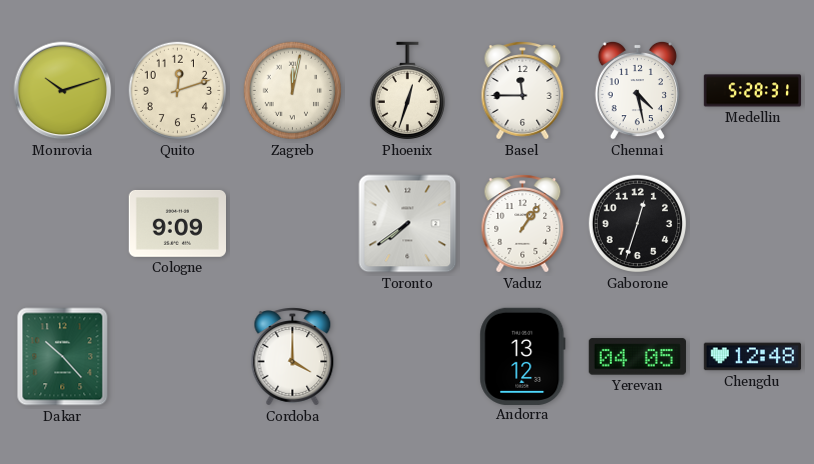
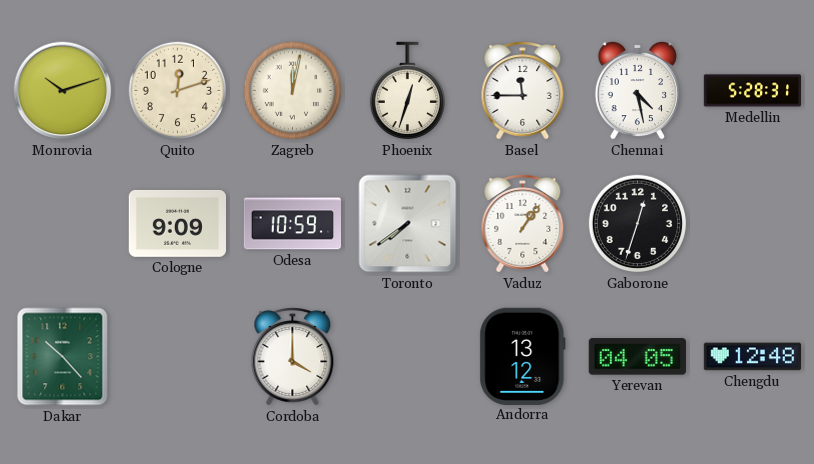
Odesa: none -> 10:59
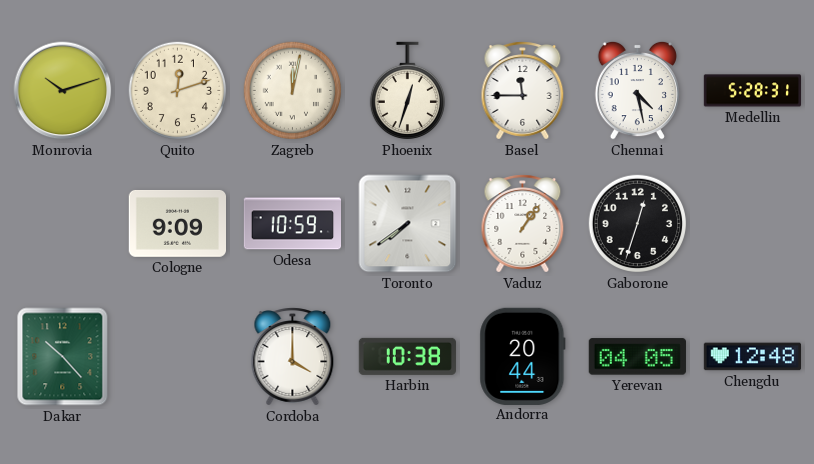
Harbin: none -> 10:38
Andorra: 13:12 -> 20:44
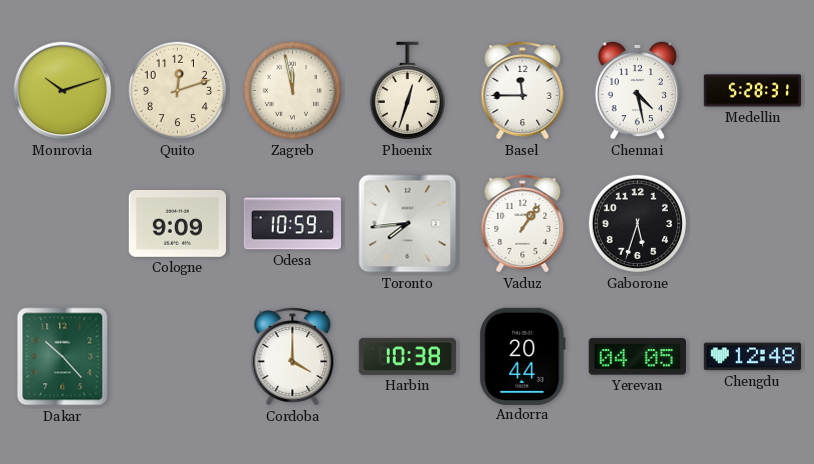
Zagreb: 12:02 -> 11:58
Toronto: 7:39 -> 7:44
Gaborone: 12:33 -> 5:33
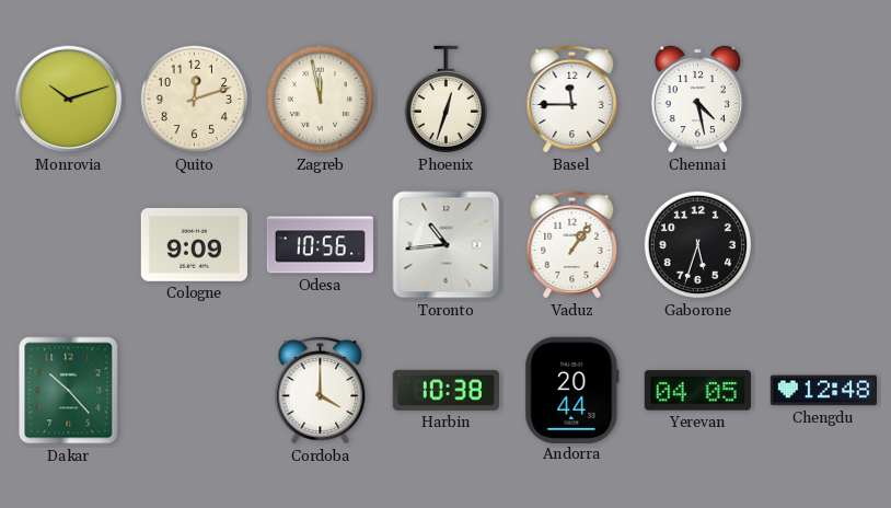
Medellin: 5:28 -> none
Odesa: 10:59 -> 10:56
Toronto: 7:44 -> 10:44
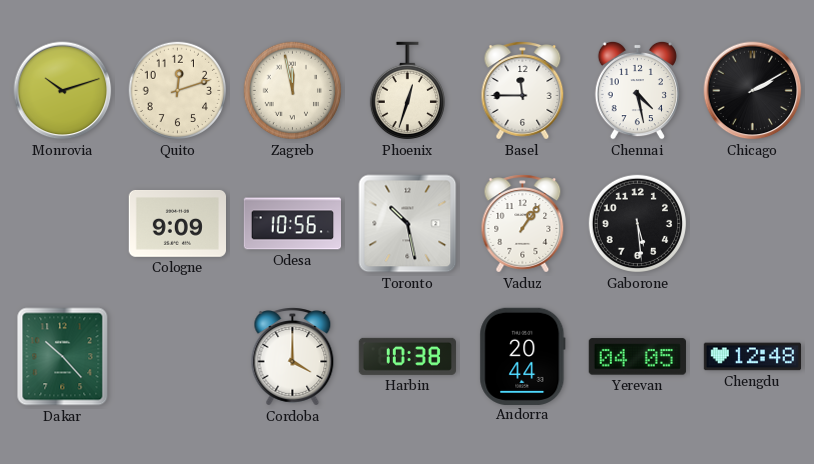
Chicago: none -> 2:10
Toronto: 10:44 -> 10:28
Gaborone: 5:33 -> 5:29
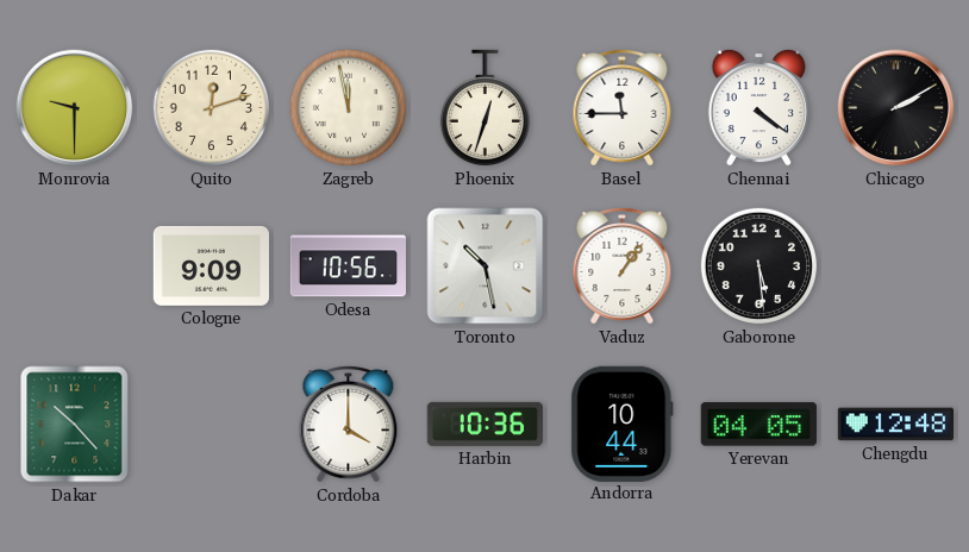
Monrovia: 10:12 -> 9:30
Chennai: 4:28 -> 4:21
Harbin: 10:38 -> 10:36
Andorra: 20:44 -> 10:44
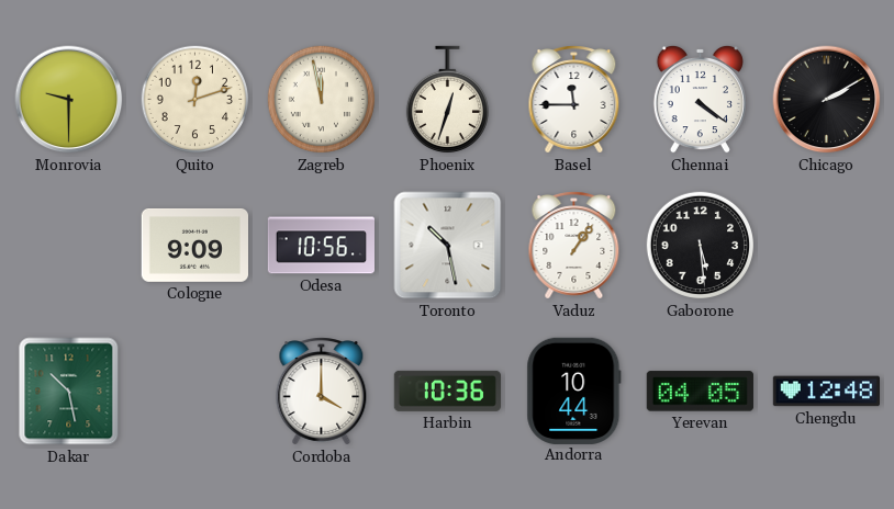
Dakar: 10:23 -> 10:28
